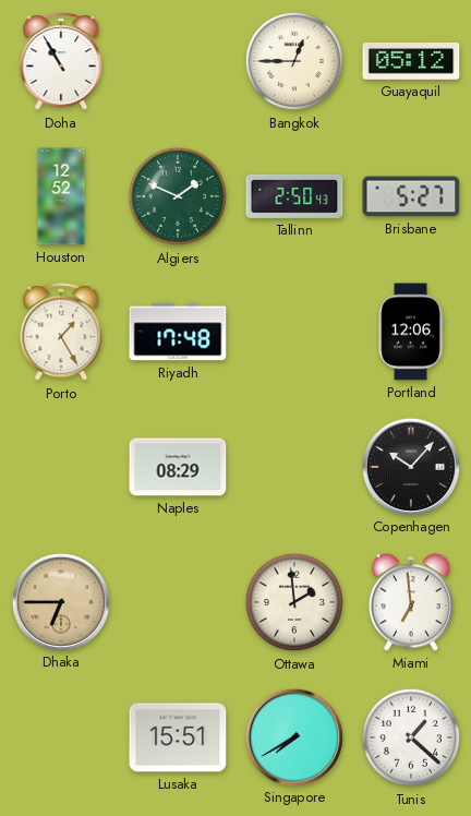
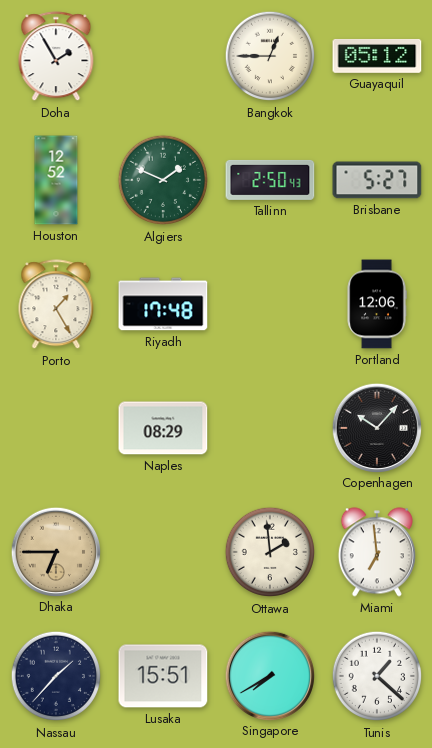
Doha: 10:55 -> 1:55
Nassau: none -> 1:37
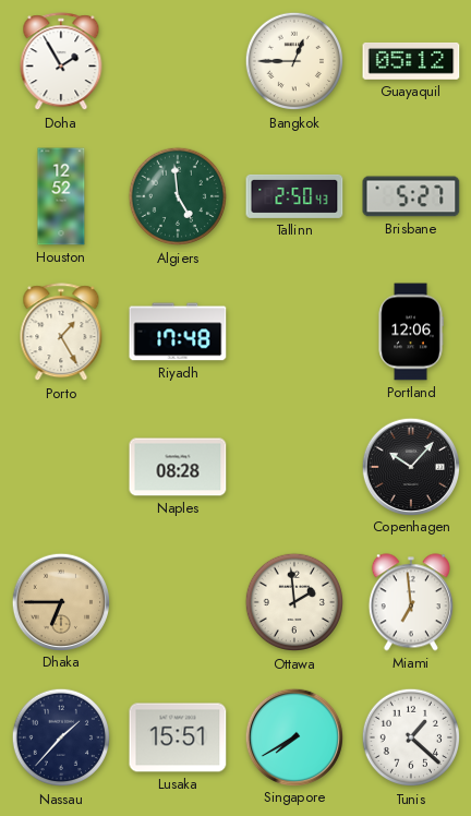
Algiers: 1:49 -> 4:59
Naples: 08:29 -> 08:28
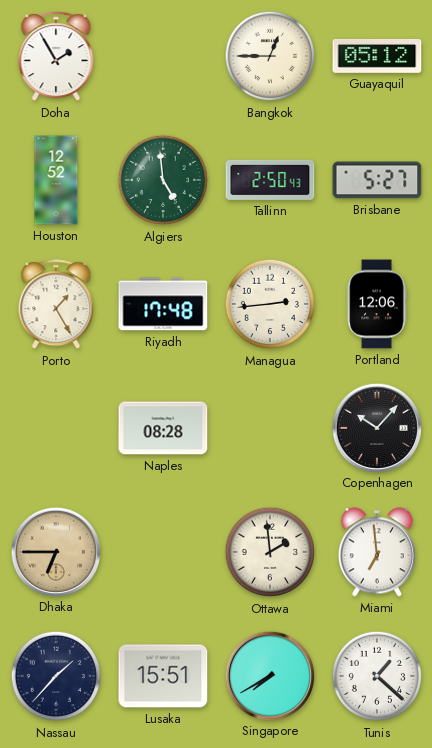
Managua: none -> 2:44
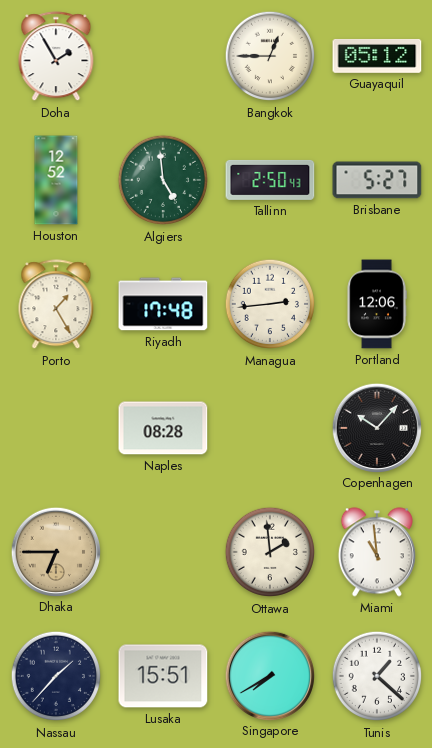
Miami: 6:59 -> 10:59
